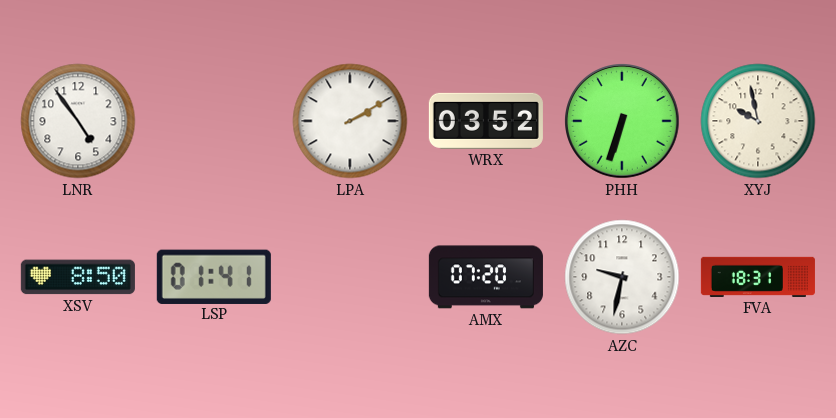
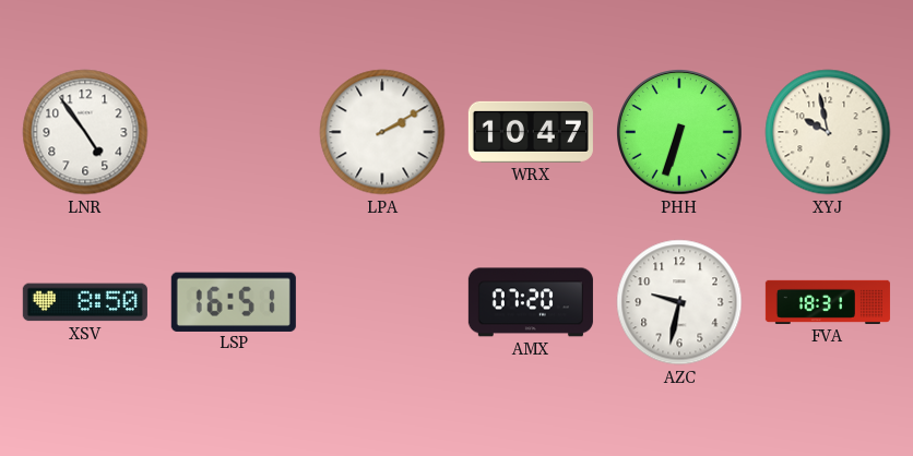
WRX: 03:52 -> 10:47
LSP: 01:41 -> 16:51
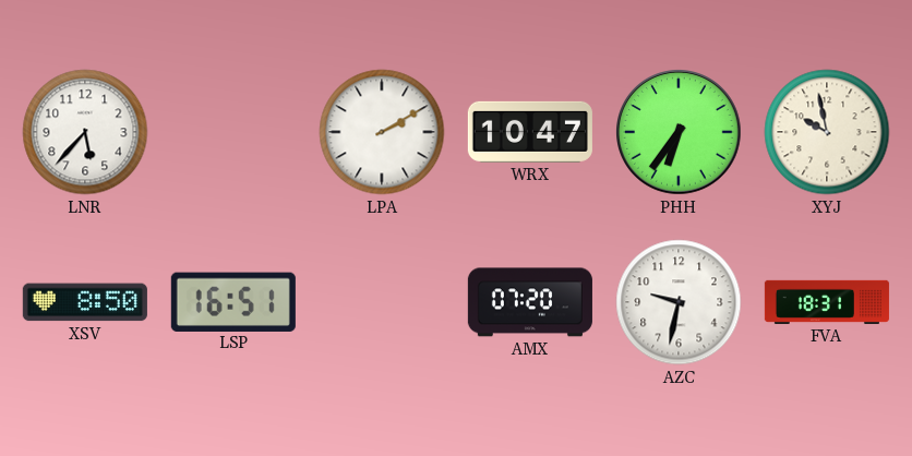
LNR: 4:54 -> 5:37
PHH: 6:33 -> 6:36
